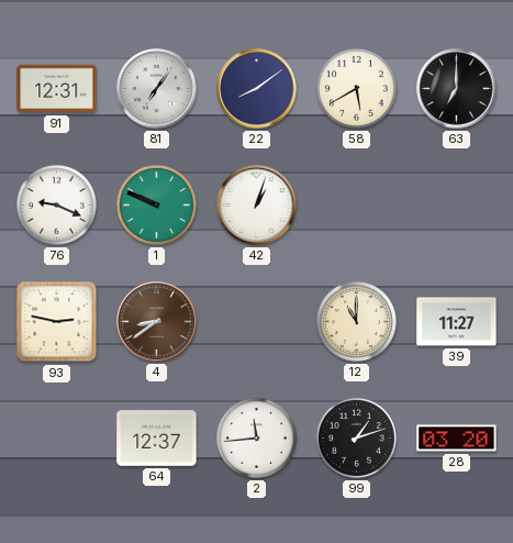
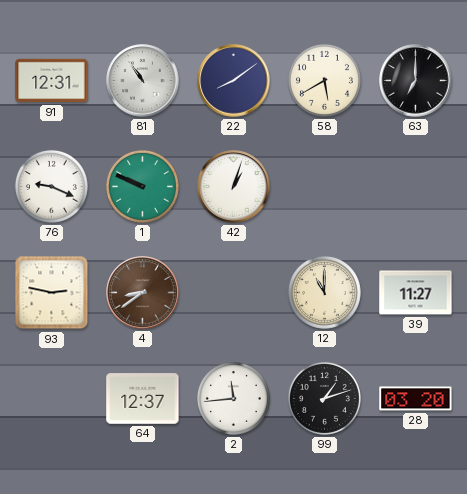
81: 7:06 -> 10:54
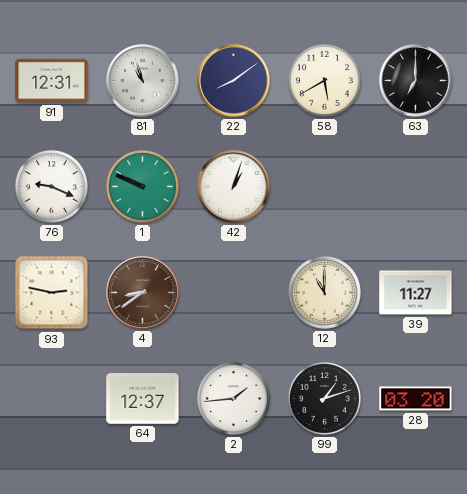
81: 10:54 -> 10:57
2: 11:44 -> 1:44
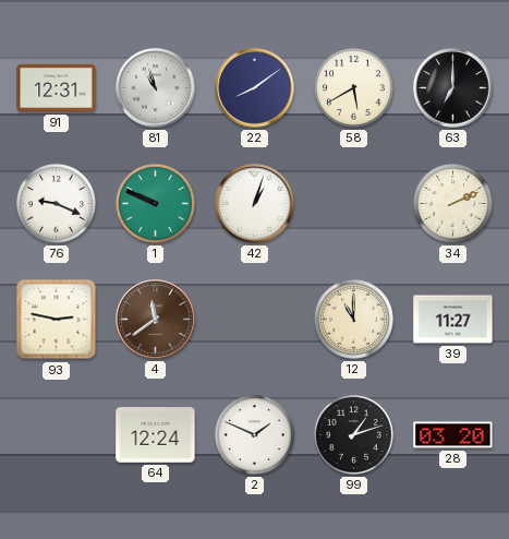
34: none -> 2:11
4: 8:39 -> 11:39
64: 12:37 -> 12:24
2: 1:44 -> 1:49
